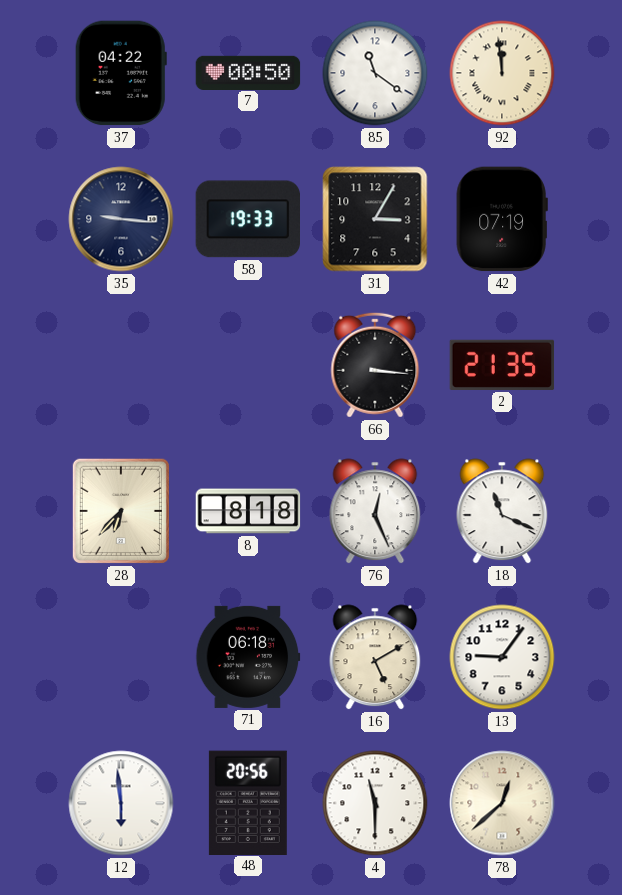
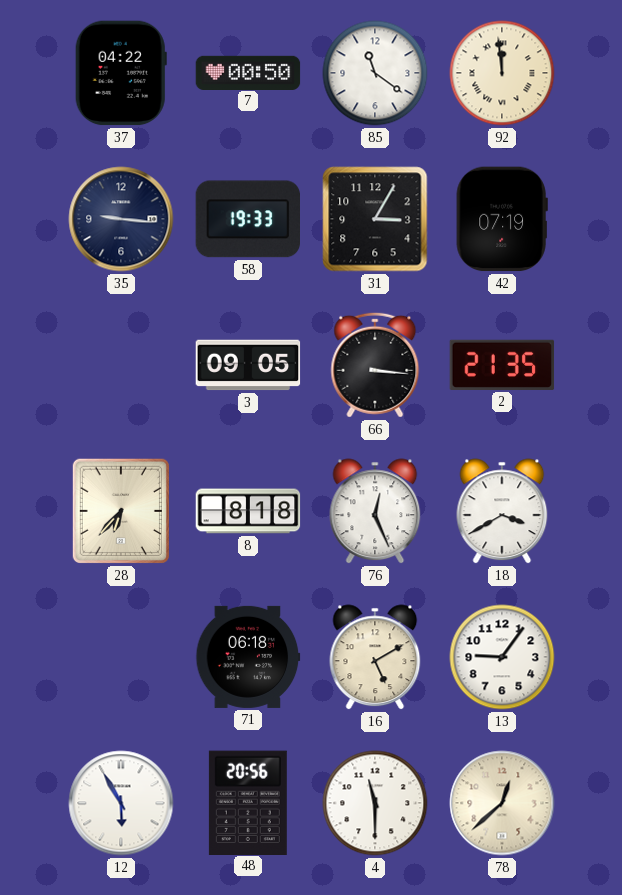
3: none -> 09:05
18: 11:19 -> 3:40
12: 5:59 -> 5:55
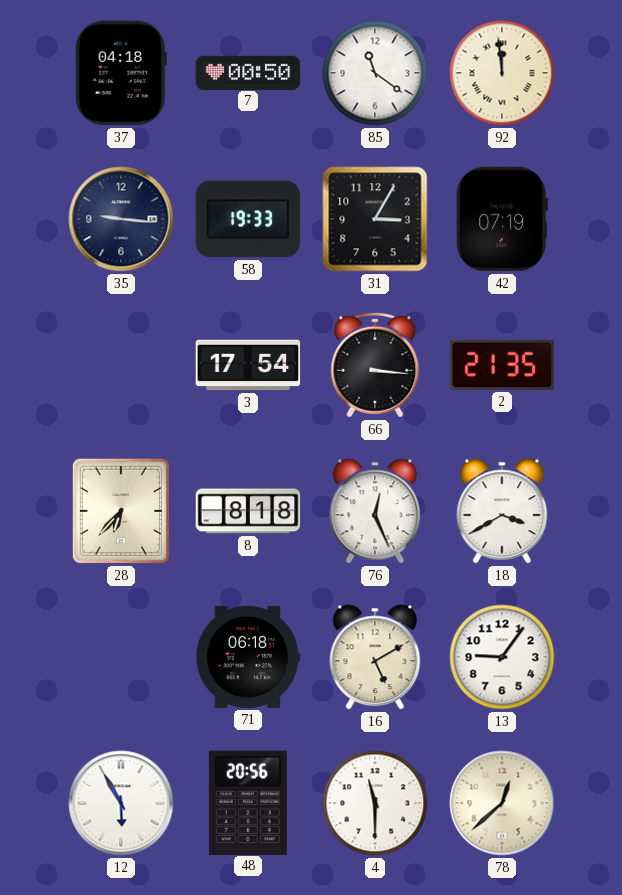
37: 04:22 -> 04:18
3: 09:05 -> 17:54
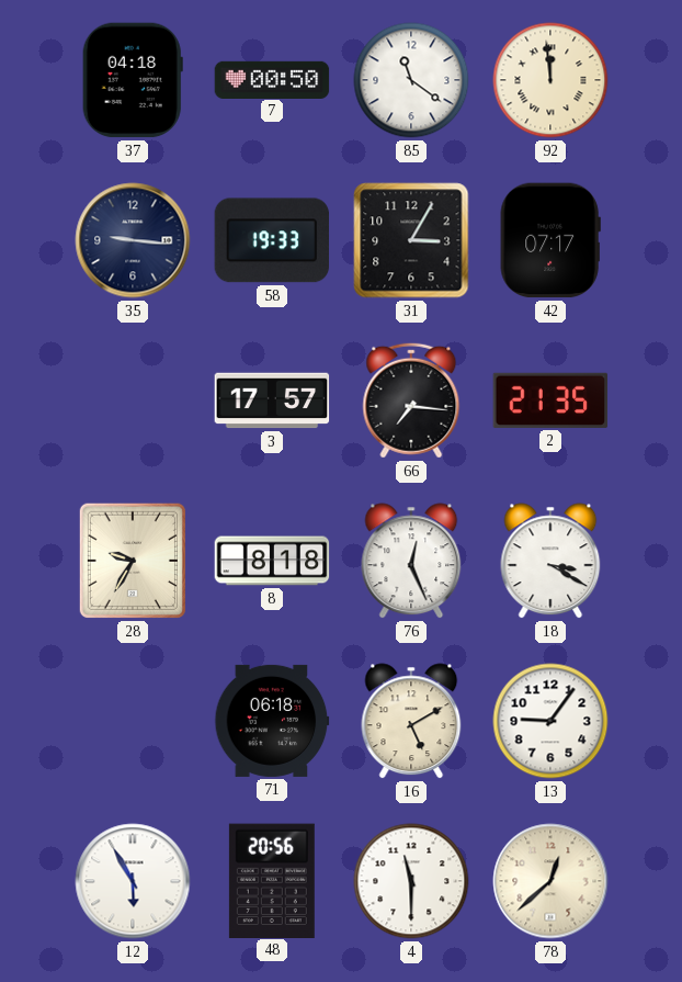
42: 07:19 -> 07:17
3: 17:54 -> 17:57
66: 3:16 -> 7:16
28: 6:37 -> 9:35
18: 3:40 -> 3:20
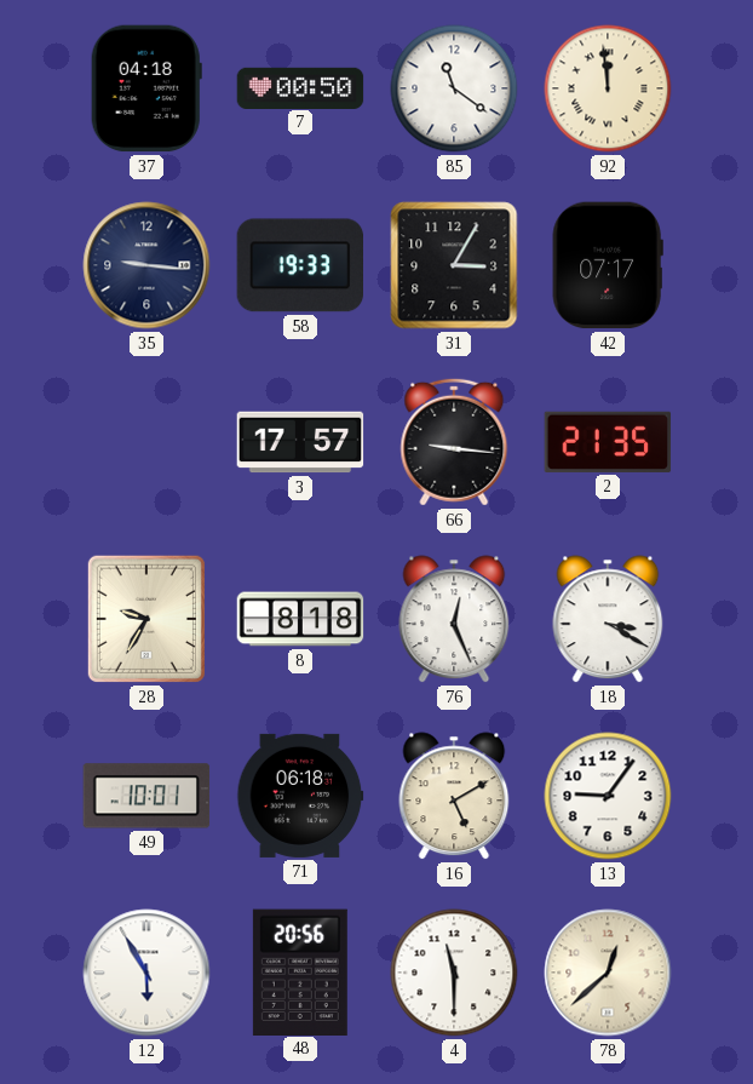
66: 7:16 -> 9:16
49: none -> 10:01
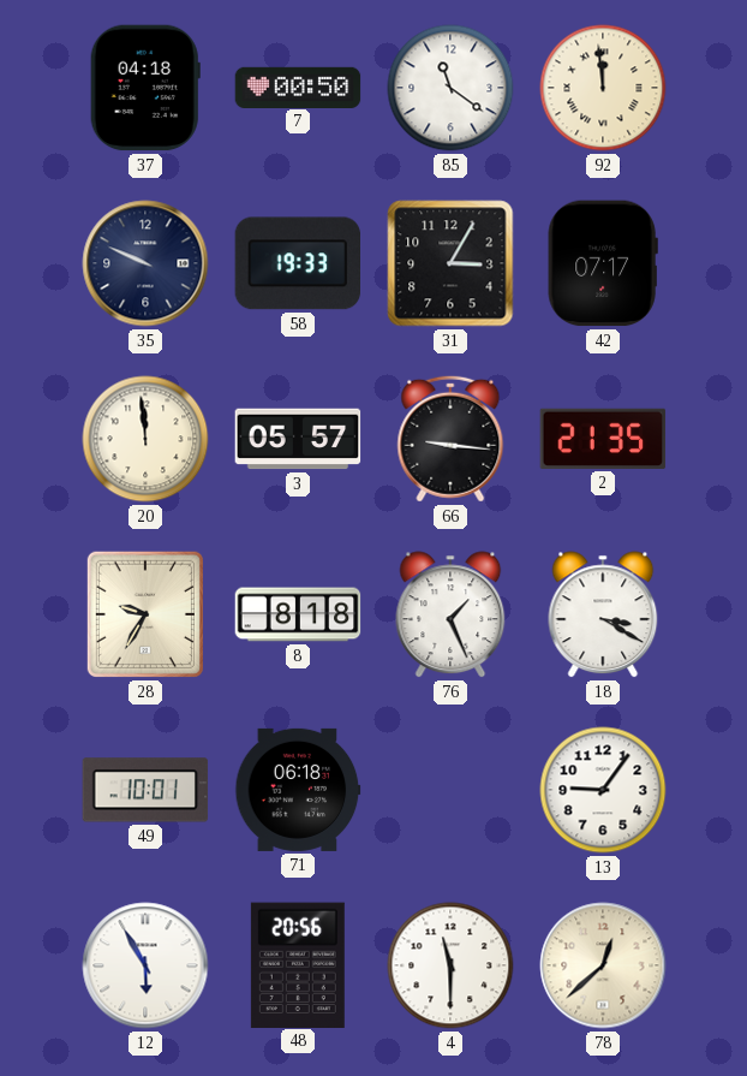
35: 9:16 -> 9:49
20: none -> 11:59
3: 17:57 -> 05:57
76: 12:26 -> 1:26
16: 5:10 -> none
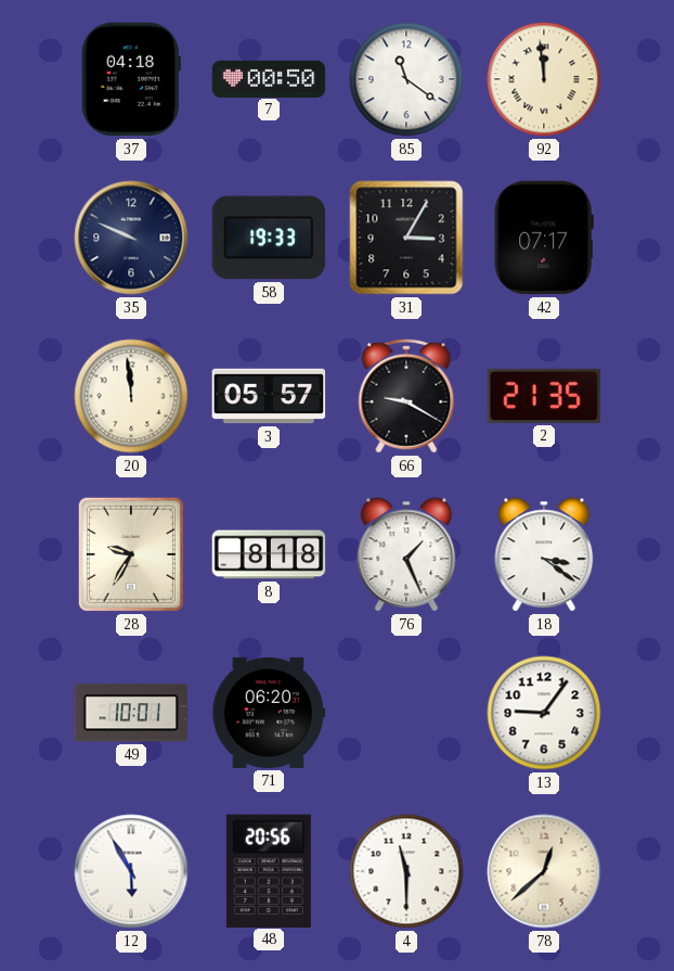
66: 9:16 -> 9:20
18: 3:20 -> 3:21
71: 06:18 -> 06:20
